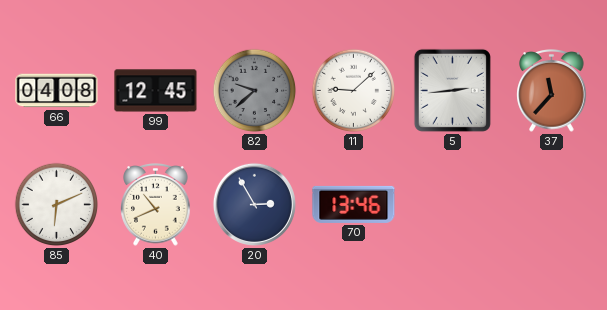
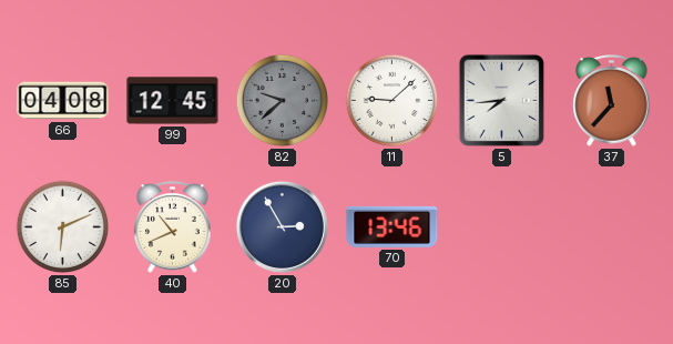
5: 2:44 -> 7:44
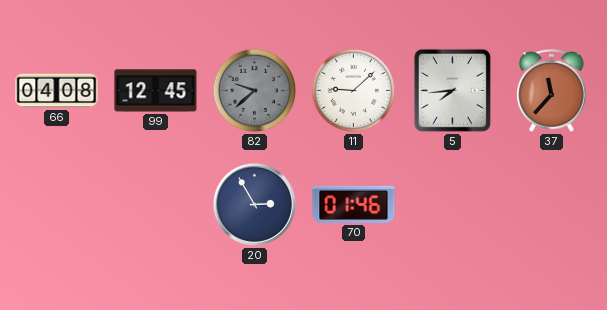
85: 6:11 -> none
40: 10:41 -> none
70: 13:46 -> 01:46
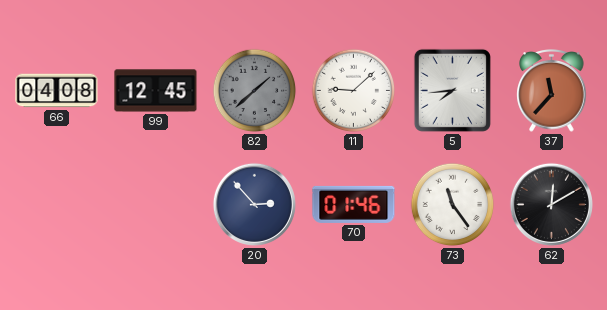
82: 9:38 -> 1:38
20: 2:55 -> 2:53
73: none -> 11:24
62: none -> 12:10
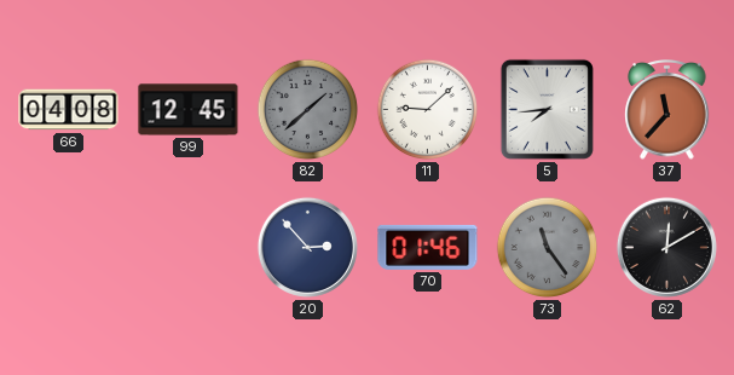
73 dial: white -> grey
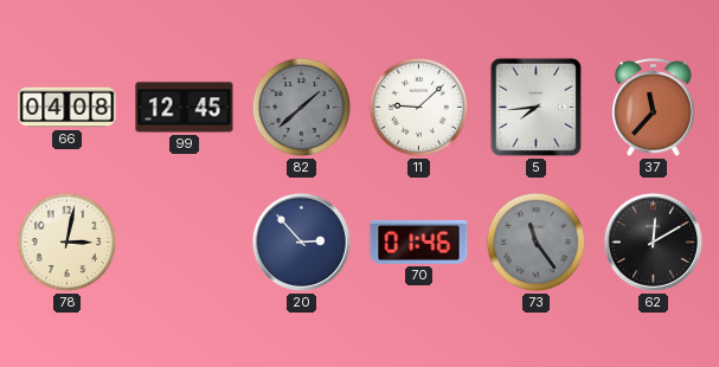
78: none -> 3:02
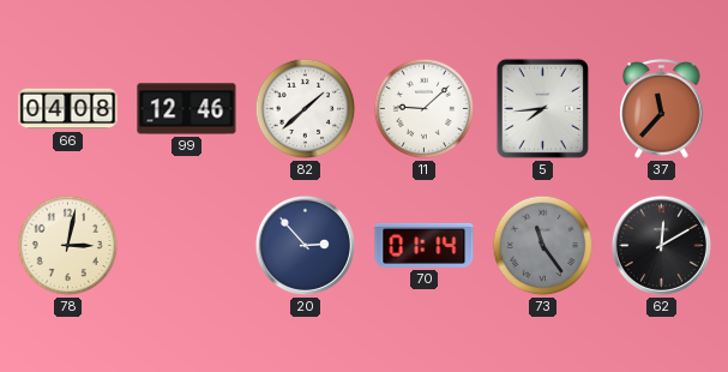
99: 12:45 -> 12:46
82 dial: grey -> white
70: 01:46 -> 01:14
